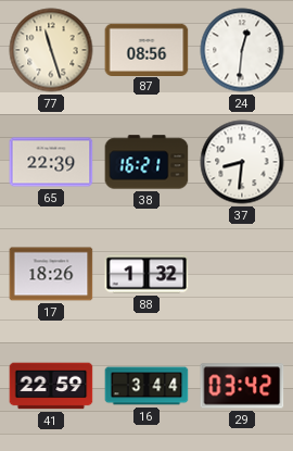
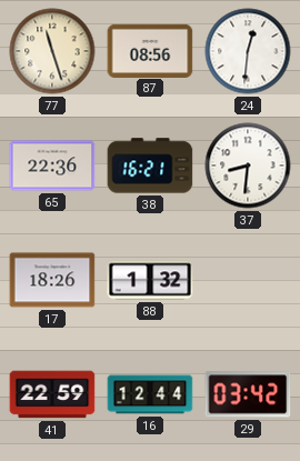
65: 22:39 -> 22:36
16: 3:44 -> 12:44
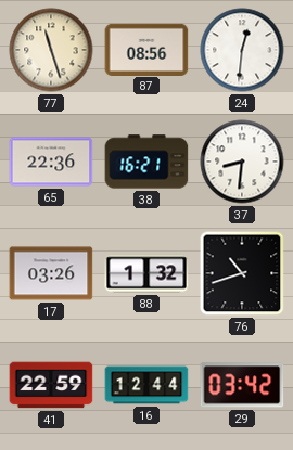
17: 18:26 -> 03:26
76: none -> 10:42
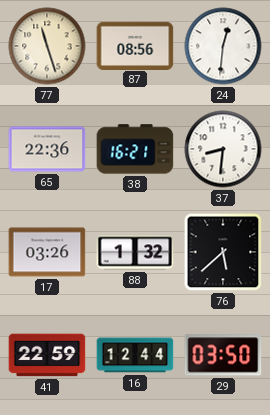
76: 10:42 -> 5:38
29: 03:42 -> 03:50
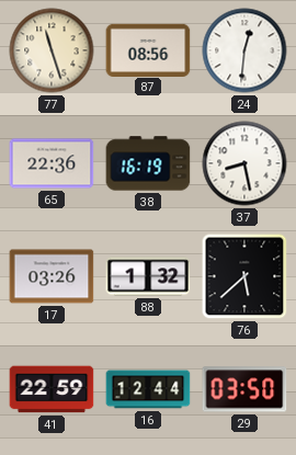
38: 16:21 -> 16:19
37: 8:31 -> 8:28
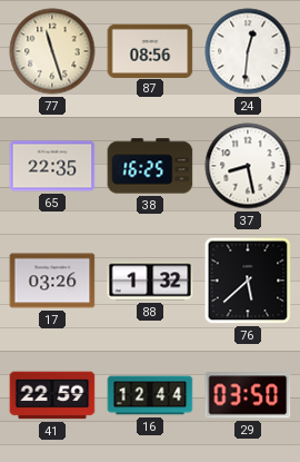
65: 22:36 -> 22:35
38: 16:19 -> 16:25
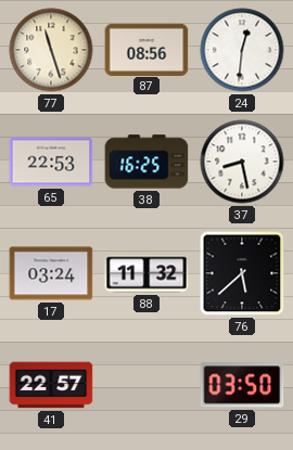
65: 22:35 -> 22:53
17: 03:26 -> 03:24
88: 1:32 -> 11:32
41: 22:59 -> 22:57
16: 12:44 -> none
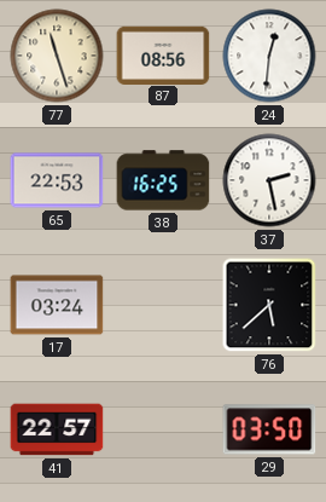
37: 8:28 -> 2:28
88: 11:32 -> none
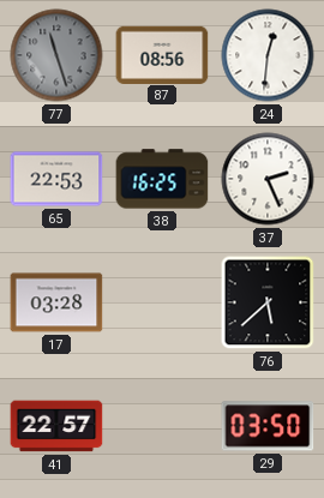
77 dial: cream -> grey
37: 2:28 -> 2:26
17: 03:24 -> 03:28
